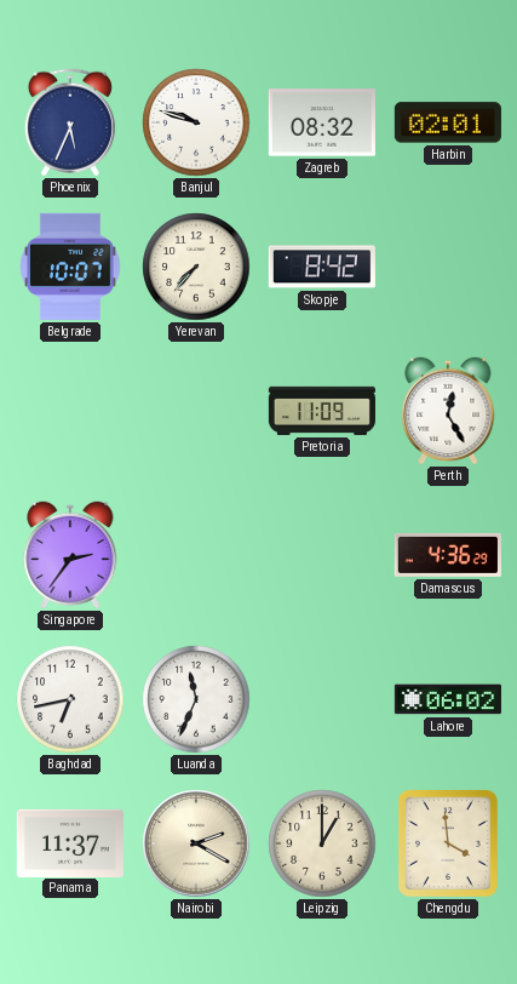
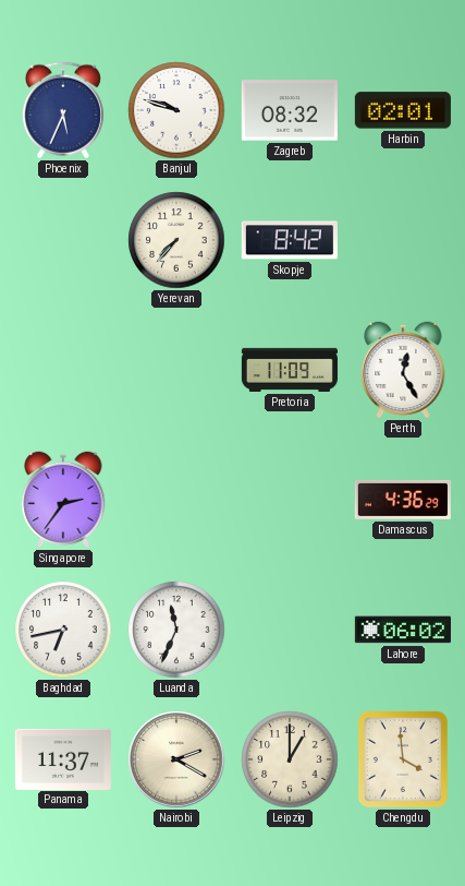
Belgrade: 10:07 -> none
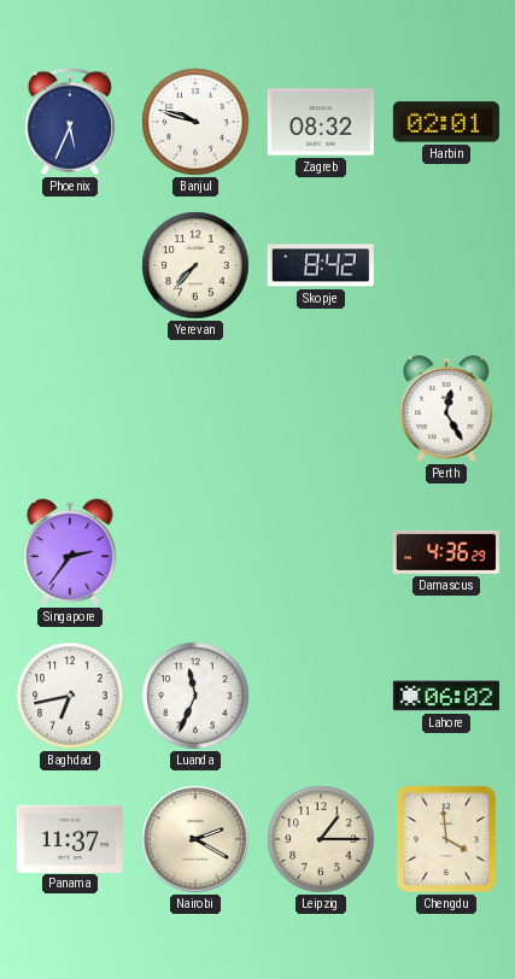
Pretoria: 11:09 -> none
Leipzig: 1:00 -> 1:15
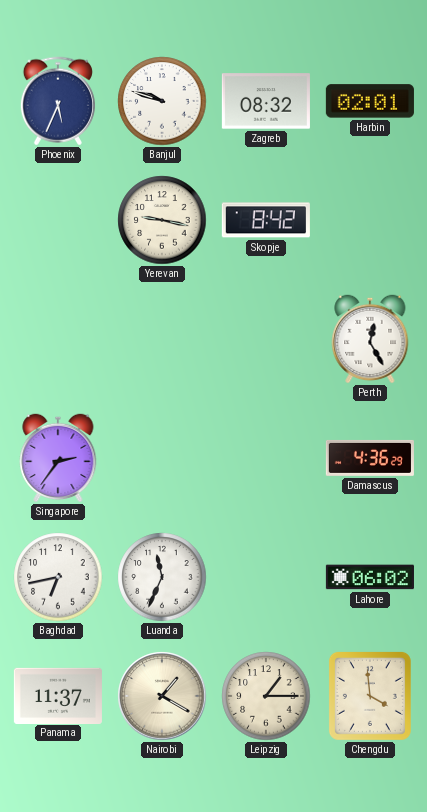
Yerevan: 7:37 -> 9:17
Nairobi: 2:20 -> 1:20
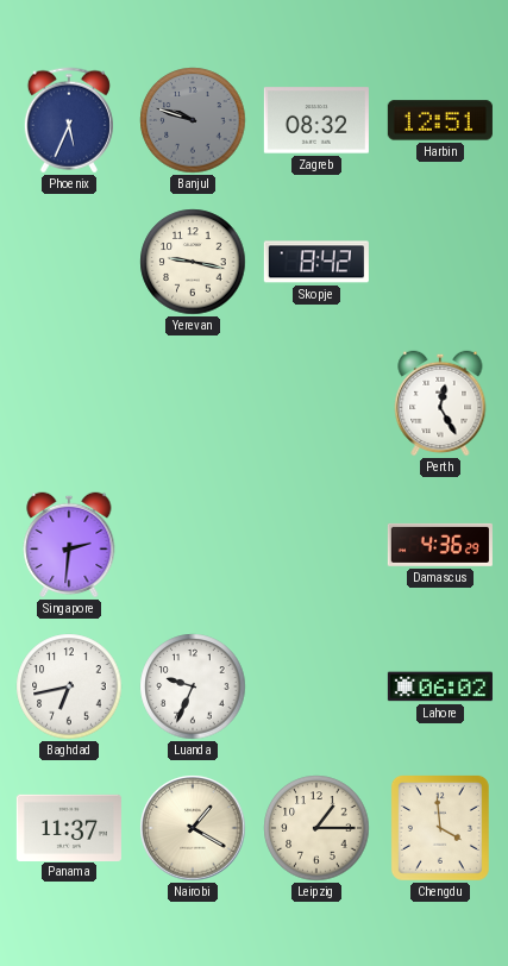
Banjul dial: white -> grey
Harbin: 02:01 -> 12:51
Singapore: 2:36 -> 2:31
Luanda: 11:34 -> 9:34
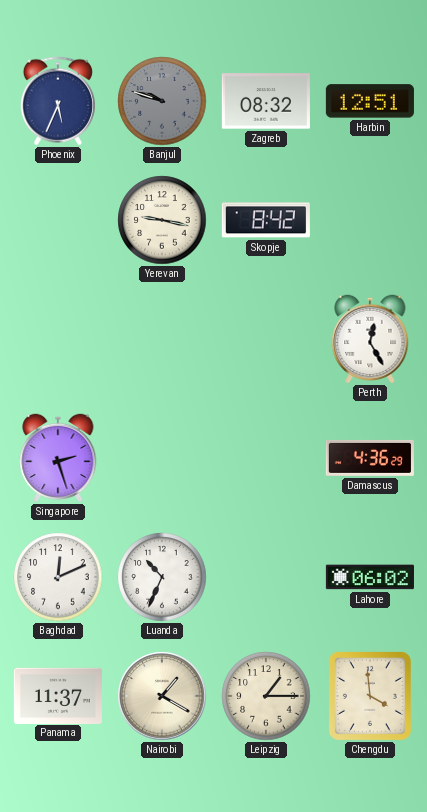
Singapore: 2:31 -> 2:27
Baghdad: 6:43 -> 12:11
Luanda: 9:34 -> 10:34
